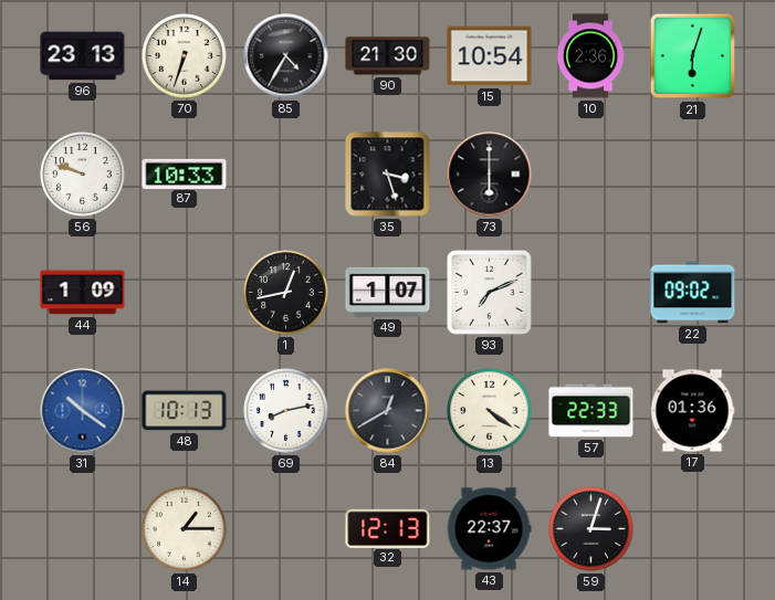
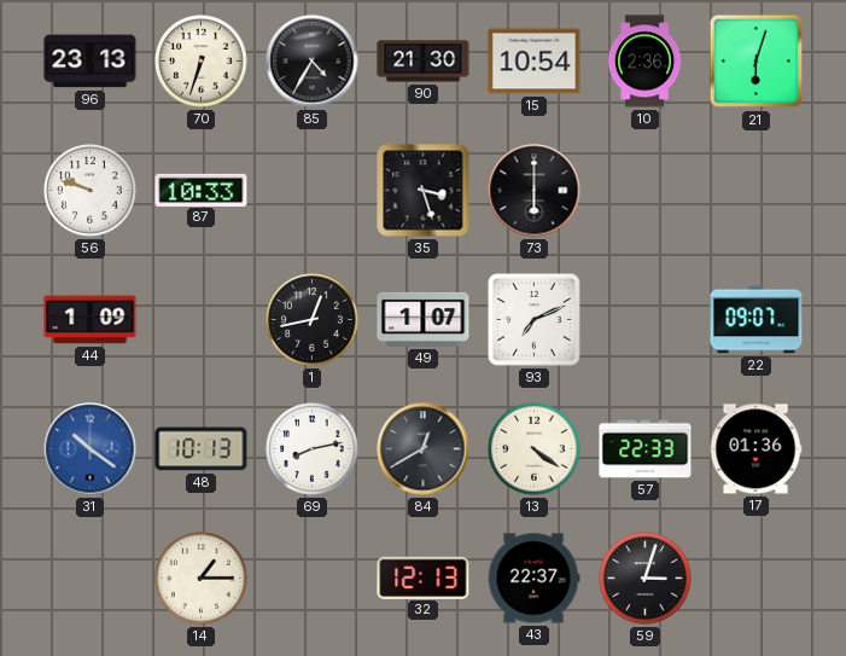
22: 09:02 -> 09:07
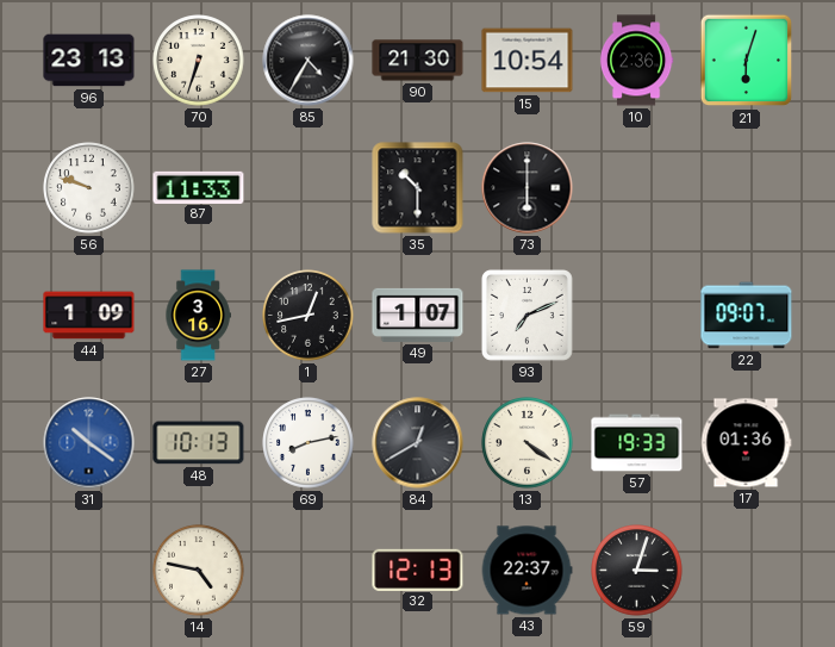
87: 10:33 -> 11:33
35: 3:27 -> 10:30
27: none -> 3:16
57: 22:33 -> 19:33
14: 1:15 -> 4:47
